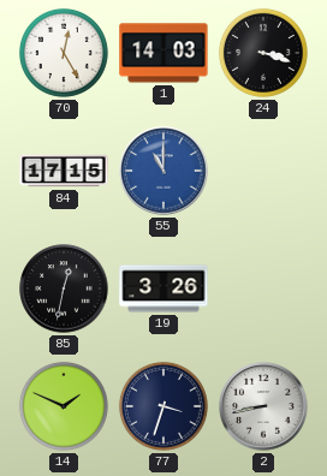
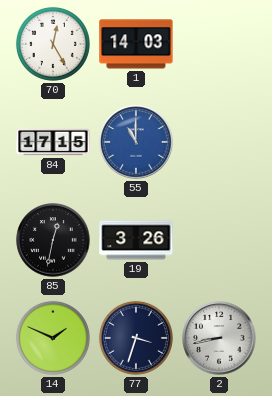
24: 3:18 -> none
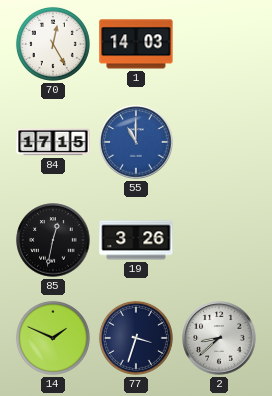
2: 8:43 -> 8:38
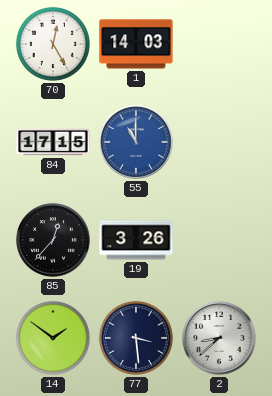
85: 12:32 -> 12:37
14: 1:49 -> 1:51
77: 3:33 -> 3:29
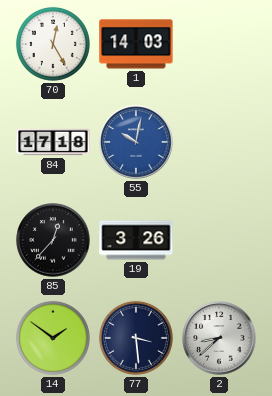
84: 17:15 -> 17:18
55: 11:00 -> 10:02
